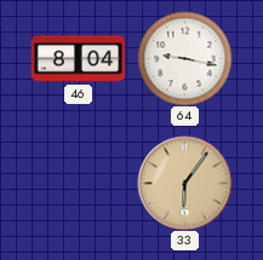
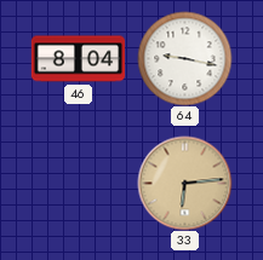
33: 6:06 -> 6:14
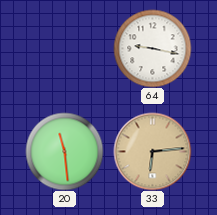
46: 8:04 -> none
20: none -> 11:29
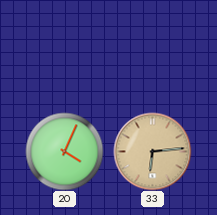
64: 9:17 -> none
20: 11:29 -> 4:04
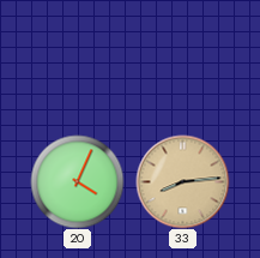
33: 6:14 -> 8:14
